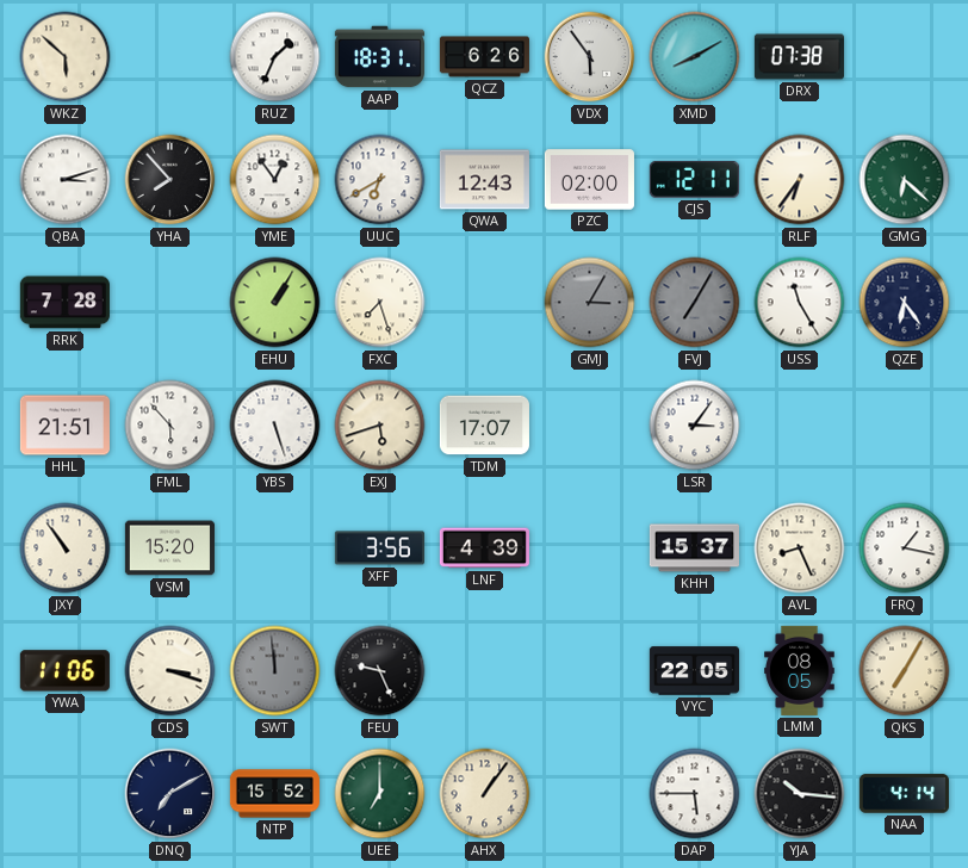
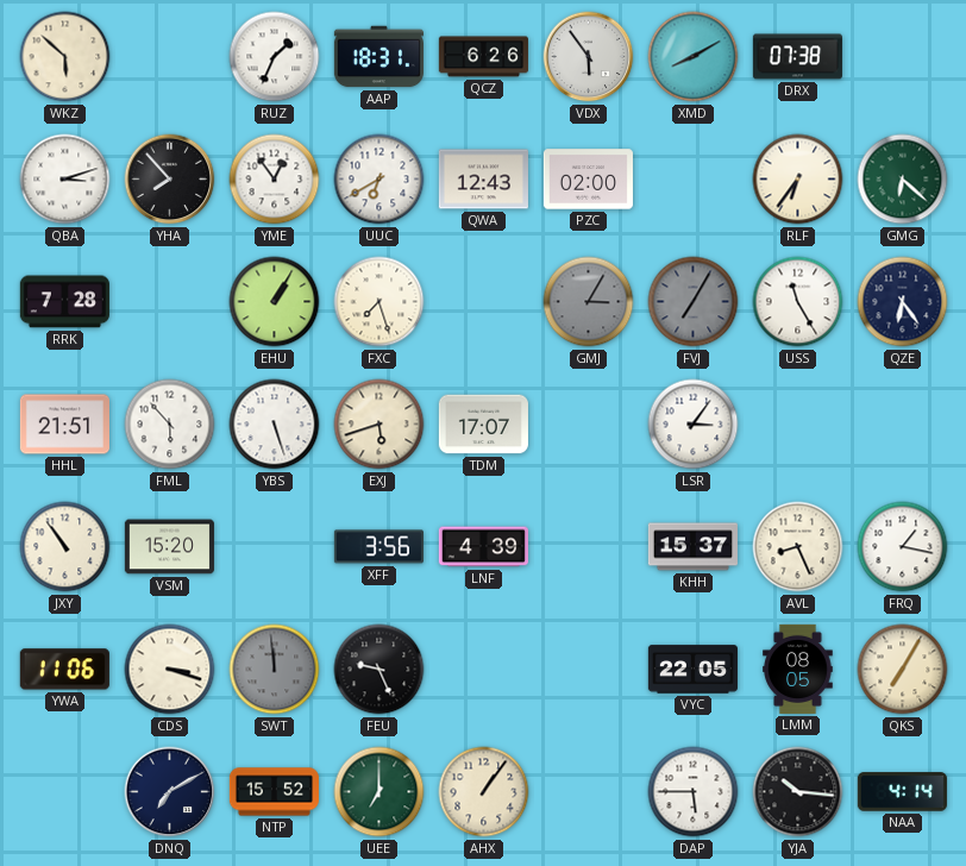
CJS: 12:11 -> none
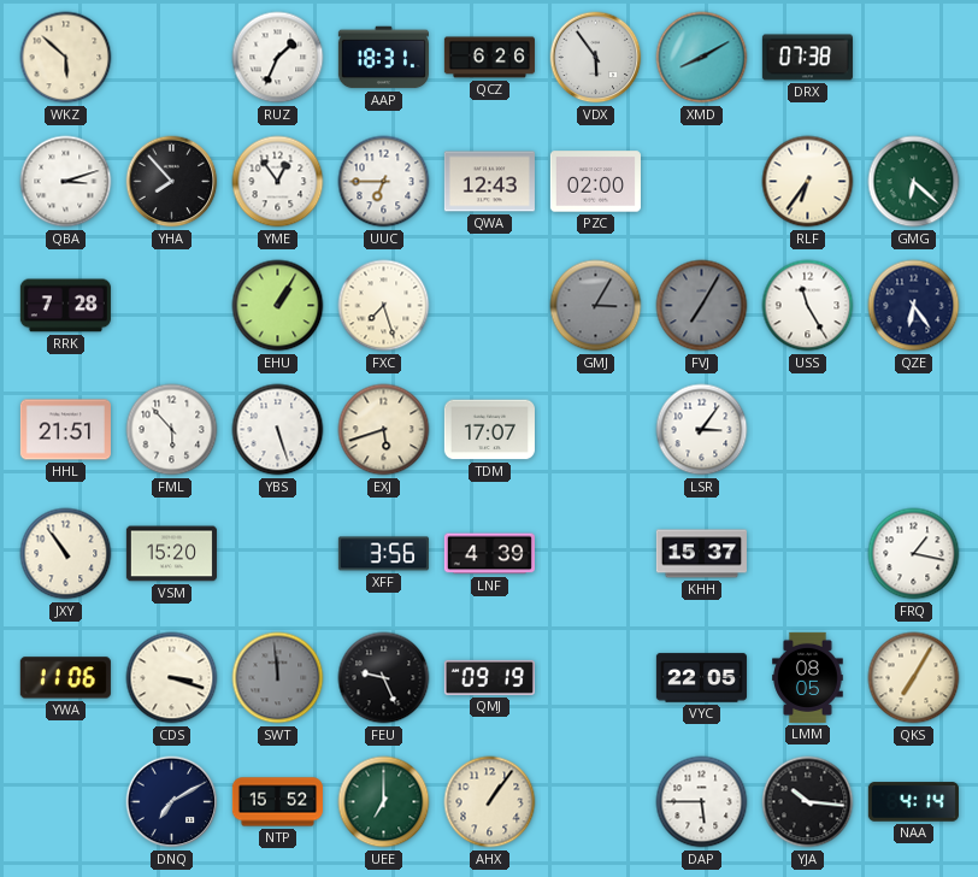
UUC: 6:40 -> 6:45
AVL: 8:26 -> none
QMJ: none -> 09:19
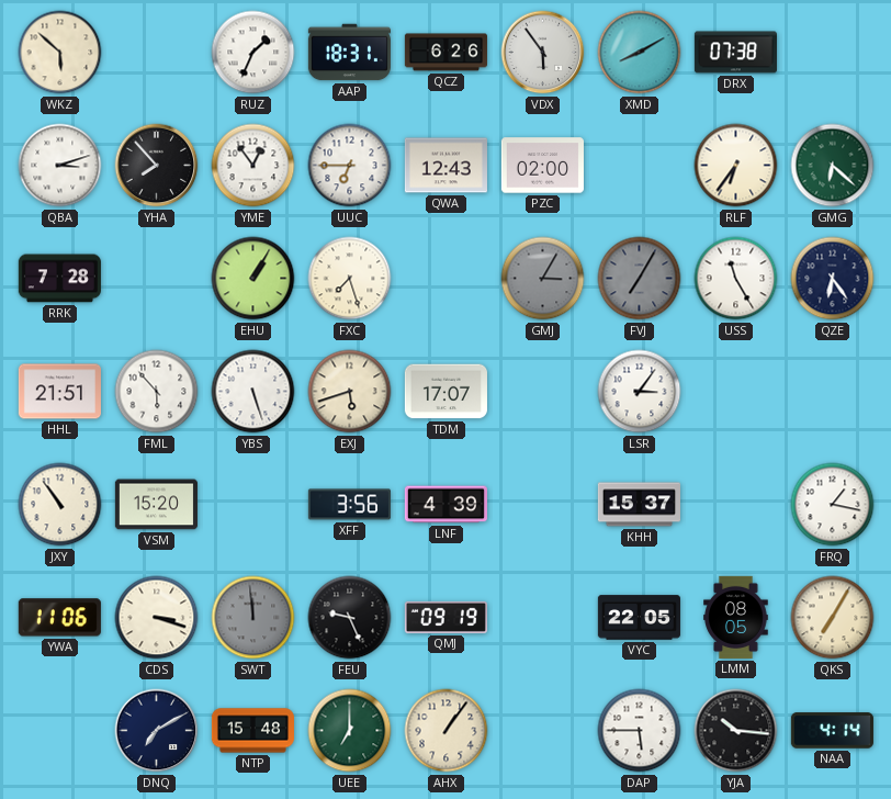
NTP: 15:52 -> 15:48
